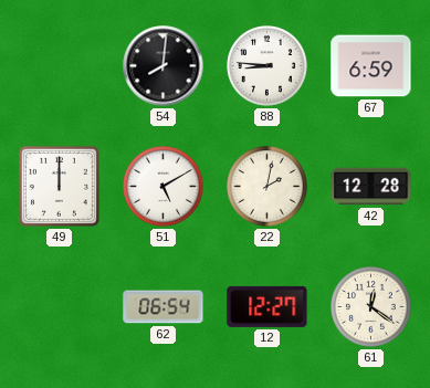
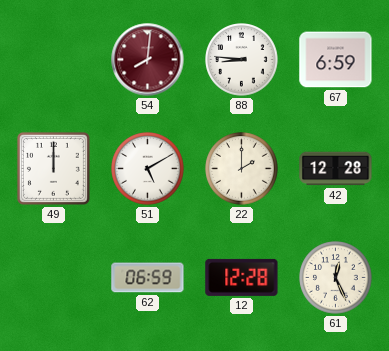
54 dial: black -> burgundy
22: 2:02 -> 2:00
62: 06:54 -> 06:59
12: 12:27 -> 12:28
61: 12:21 -> 12:26
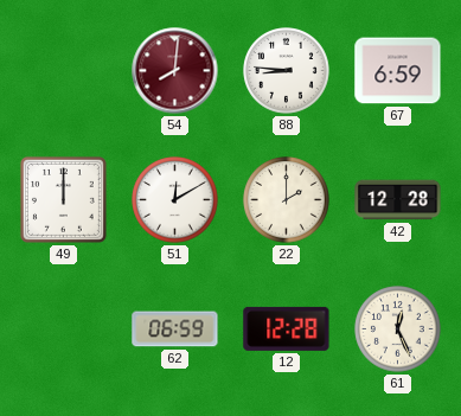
51: 5:10 -> 12:10
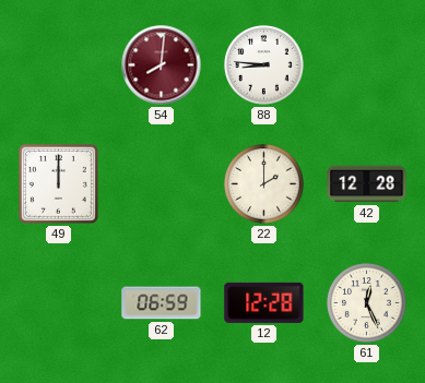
67: 6:59 -> none
51: 12:10 -> none
